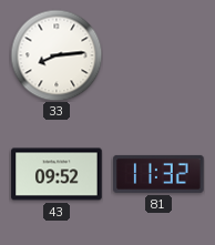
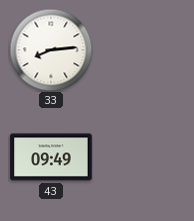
43: 09:52 -> 09:49
81: 11:32 -> none
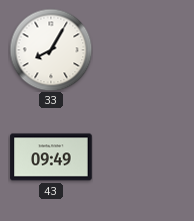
33: 8:14 -> 8:05
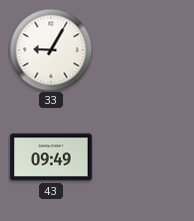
33: 8:05 -> 9:05
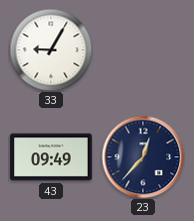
23: none -> 12:37
